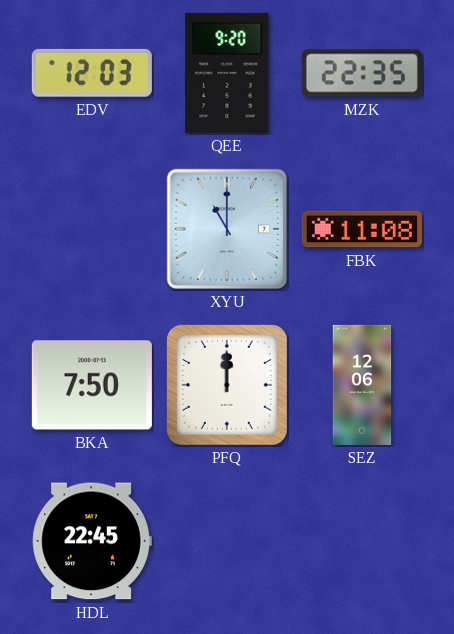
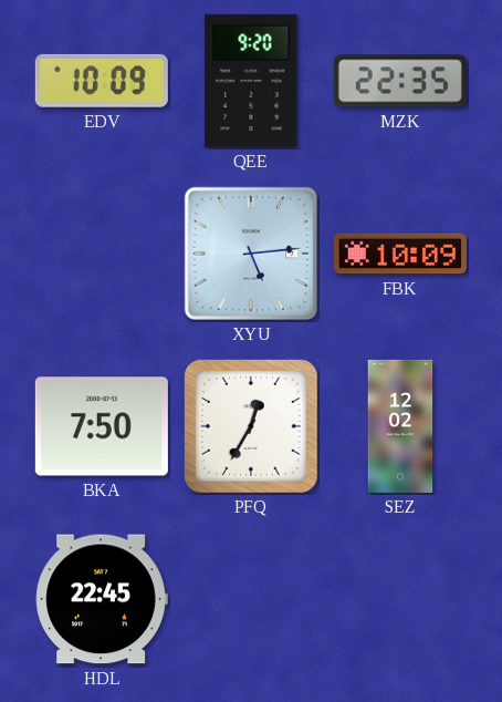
EDV: 12:03 -> 10:09
XYU: 11:00 -> 5:14
FBK: 11:08 -> 10:09
PFQ: 12:00 -> 12:35
SEZ: 12:06 -> 12:02
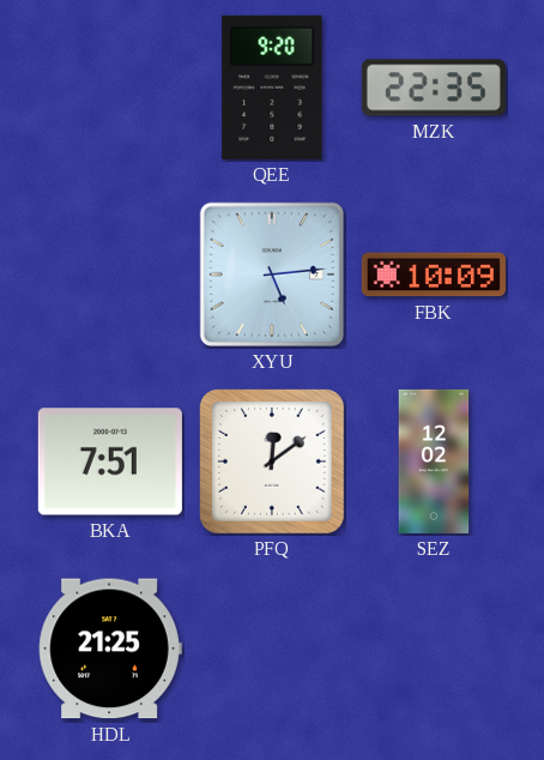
EDV: 10:09 -> none
BKA: 7:50 -> 7:51
PFQ: 12:35 -> 12:09
HDL: 22:45 -> 21:25
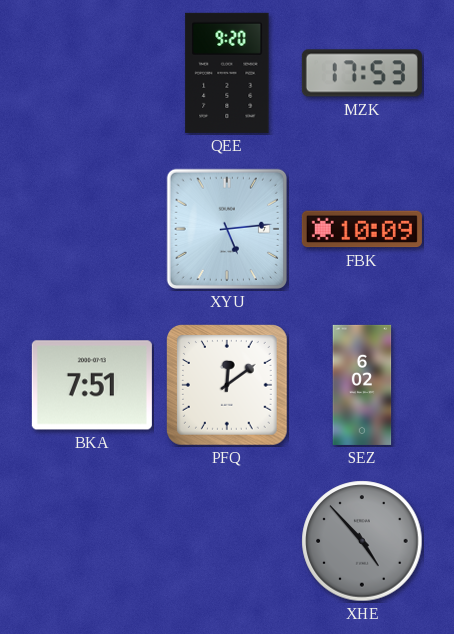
MZK: 22:35 -> 17:53
SEZ: 12:02 -> 6:02
HDL: 21:25 -> none
XHE: none -> 4:53
